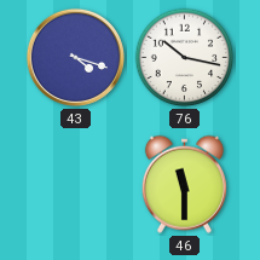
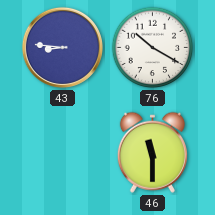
43: 4:18 -> 8:46
76: 10:17 -> 10:20
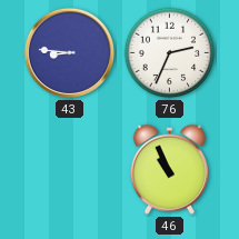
76: 10:20 -> 2:34
46: 11:30 -> 10:56
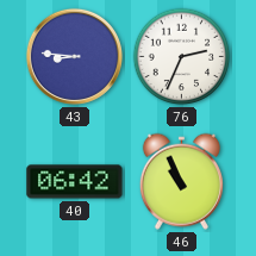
40: none -> 06:42
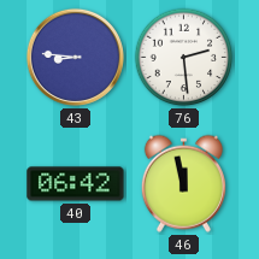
76: 2:34 -> 2:29
46: 10:56 -> 11:58
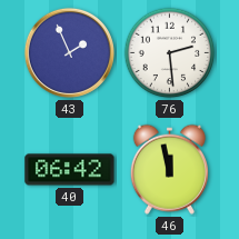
43: 8:46 -> 1:56
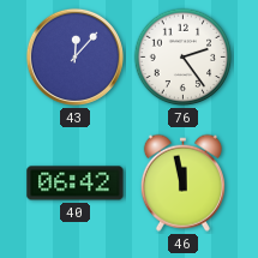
43: 1:56 -> 12:07
76: 2:29 -> 2:24
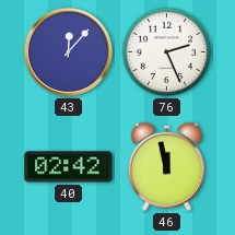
76: 2:24 -> 2:26
40: 06:42 -> 02:42
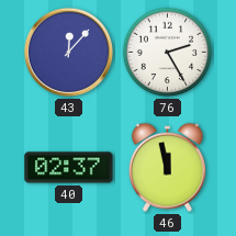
76: 2:26 -> 2:25
40: 02:42 -> 02:37
